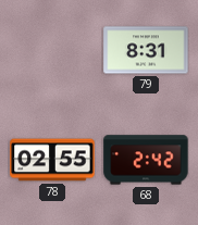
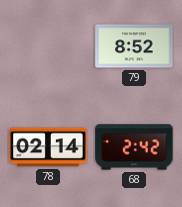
79: 8:31 -> 8:52
78: 02:55 -> 02:14
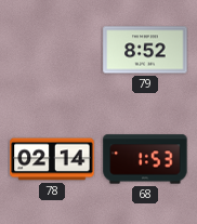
68: 2:42 -> 1:53
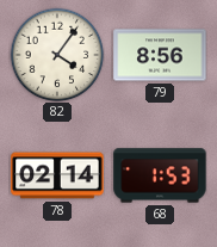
82: none -> 4:06
79: 8:52 -> 8:56
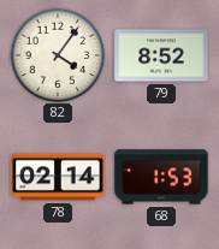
79: 8:56 -> 8:52
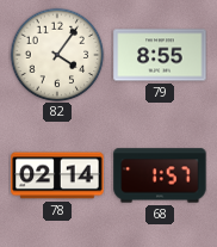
79: 8:52 -> 8:55
68: 1:53 -> 1:57
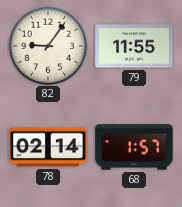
82: 4:06 -> 9:06
79: 8:55 -> 11:55
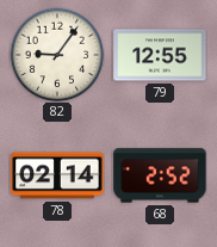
79: 11:55 -> 12:55
68: 1:57 -> 2:52
